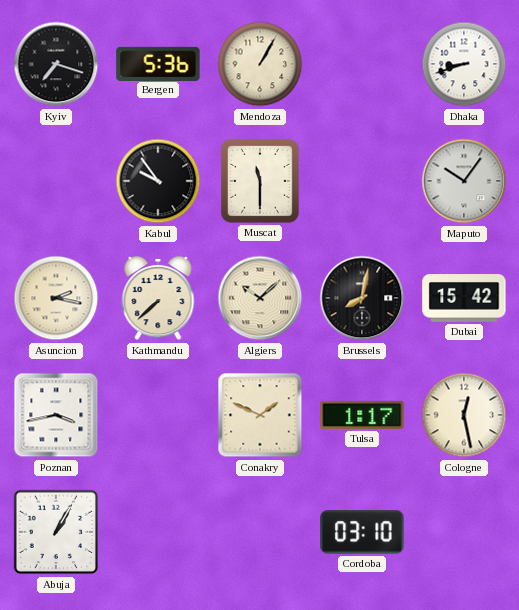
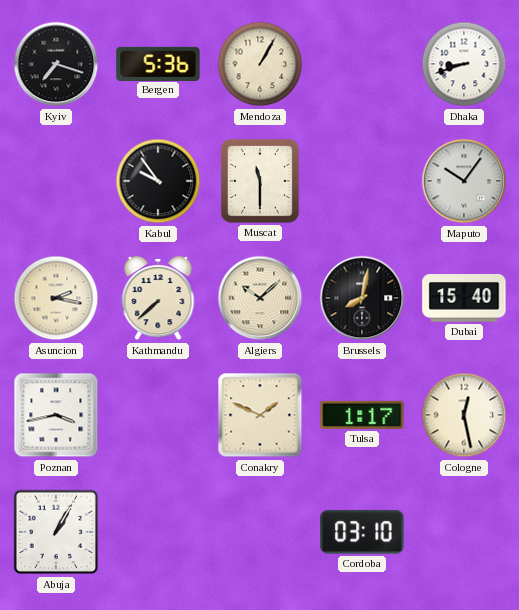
Dubai: 15:42 -> 15:40
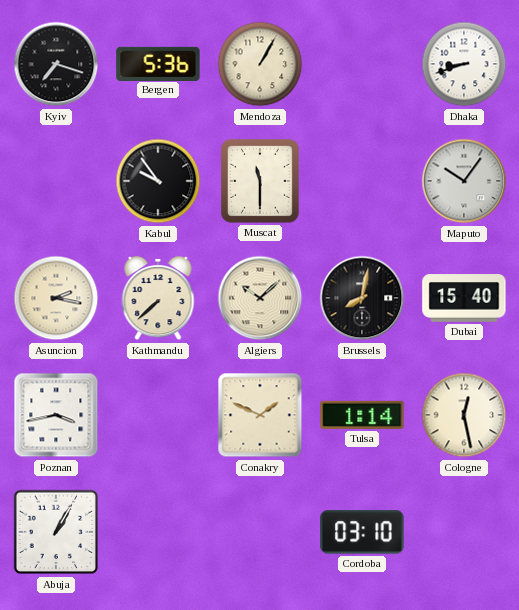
Tulsa: 1:17 -> 1:14
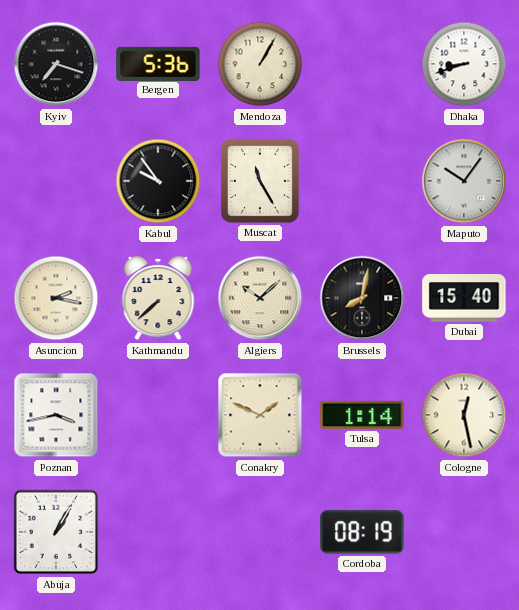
Muscat: 11:30 -> 11:25
Cordoba: 03:10 -> 08:19
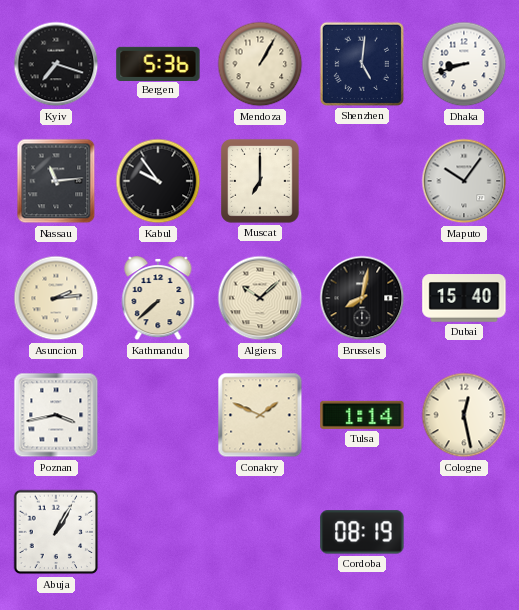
Shenzhen: none -> 5:01
Nassau: none -> 11:14
Muscat: 11:25 -> 7:00
Asuncion: 2:17 -> 2:14
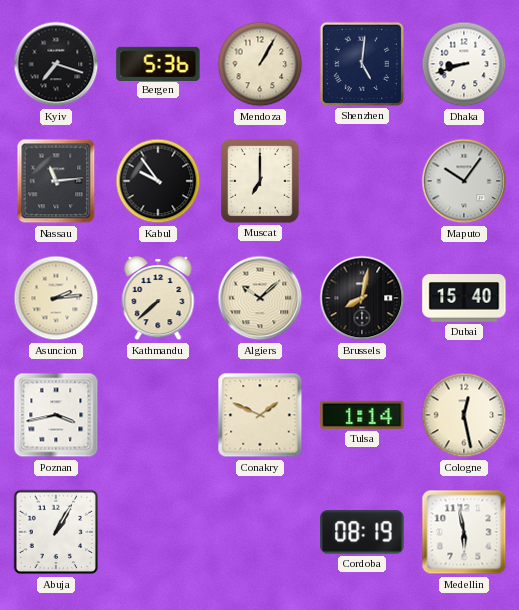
Medellin: none -> 5:58
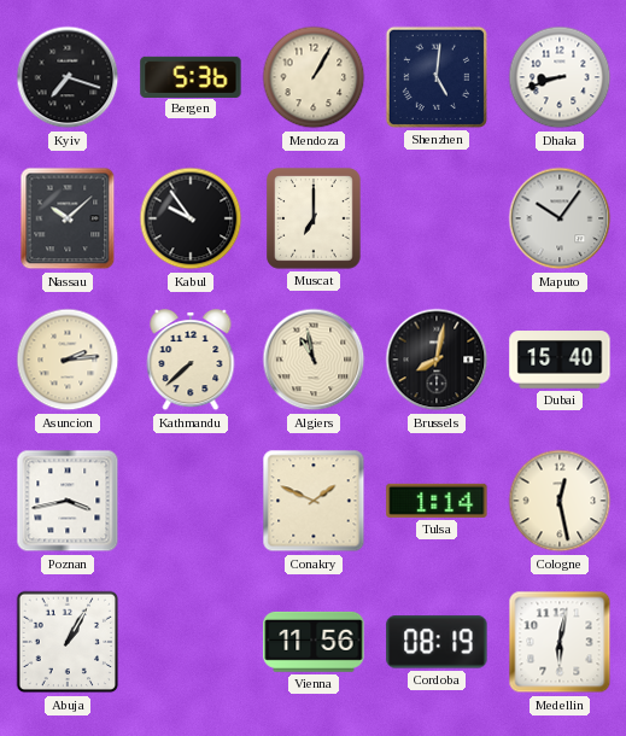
Nassau: 11:14 -> 10:08
Algiers: 10:08 -> 10:58
Vienna: none -> 11:56
Medellin: 5:58 -> 6:02
